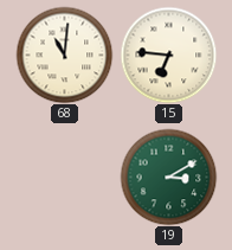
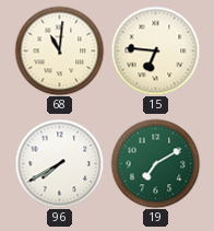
96: none -> 7:40
19: 3:10 -> 7:10
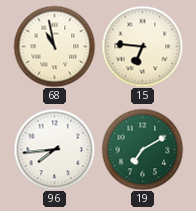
68: 11:01 -> 10:58
96: 7:40 -> 7:44
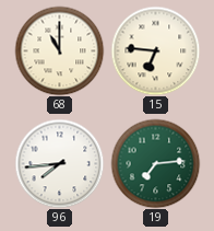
68: 10:58 -> 11:00
19: 7:10 -> 7:14
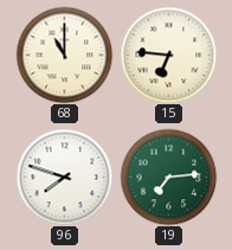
96: 7:44 -> 7:48
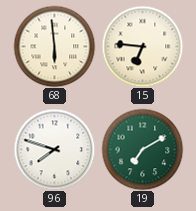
68: 11:00 -> 5:59
19: 7:14 -> 7:10
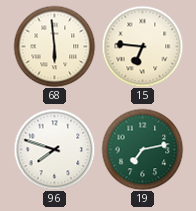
19: 7:10 -> 7:13
